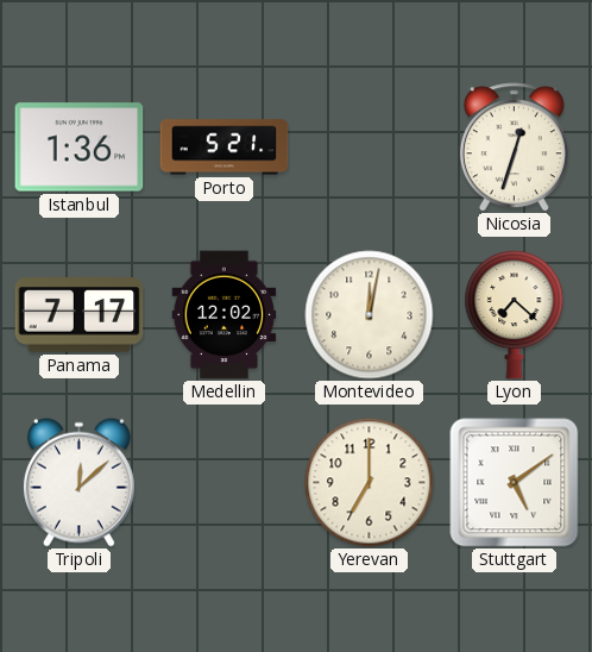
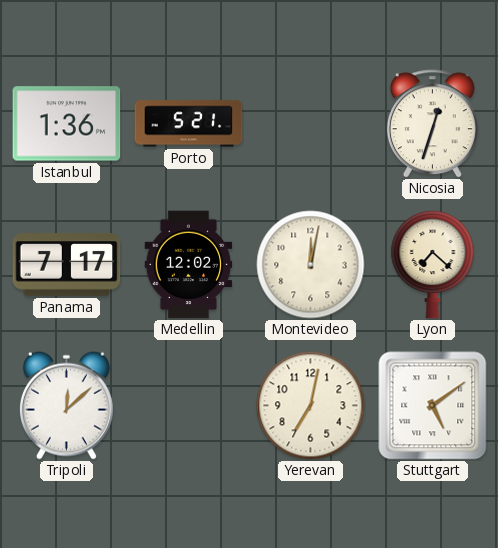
Yerevan: 7:00 -> 7:02
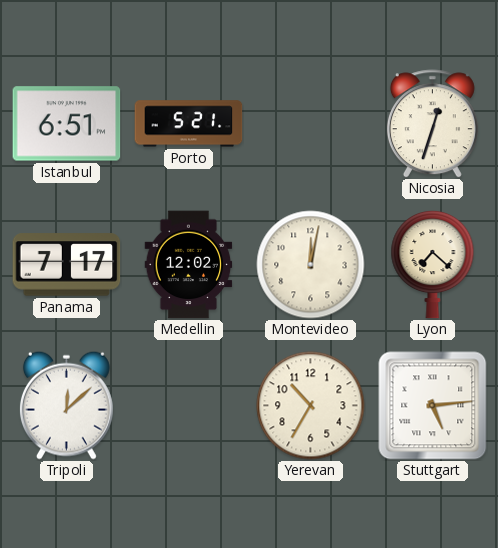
Istanbul: 1:36 -> 6:51
Yerevan: 7:02 -> 10:35
Stuttgart: 5:09 -> 5:14
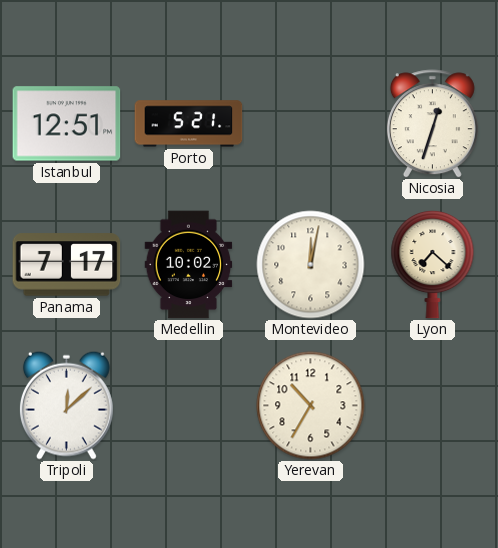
Istanbul: 6:51 -> 12:51
Medellin: 12:02 -> 10:02
Stuttgart: 5:14 -> none
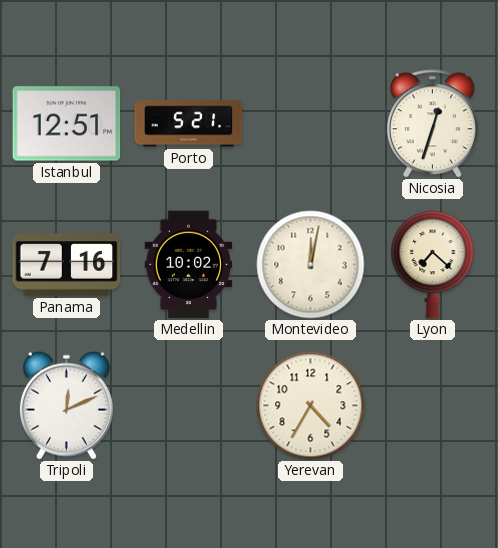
Panama: 7:17 -> 7:16
Tripoli: 12:08 -> 12:11
Yerevan: 10:35 -> 4:35
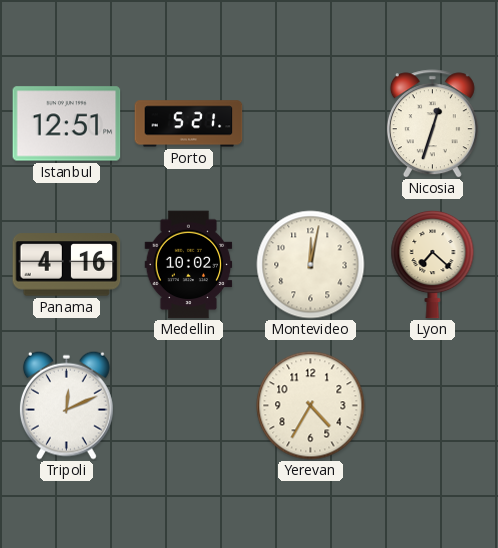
Panama: 7:16 -> 4:16
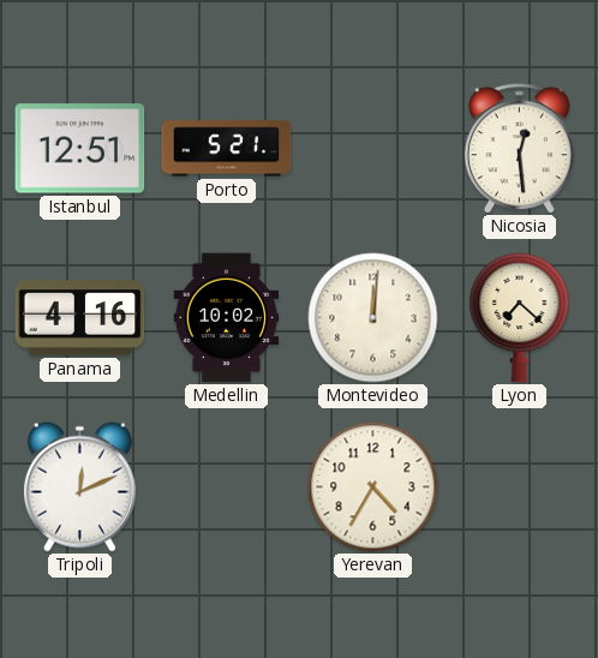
Nicosia: 12:33 -> 12:29
Montevideo: 12:02 -> 12:01
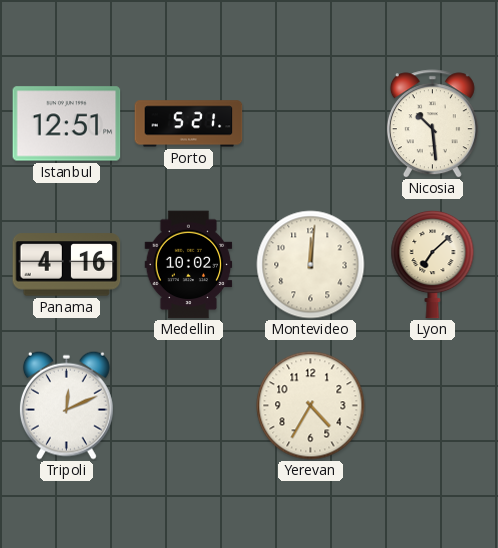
Nicosia: 12:29 -> 10:29
Lyon: 7:22 -> 7:08
